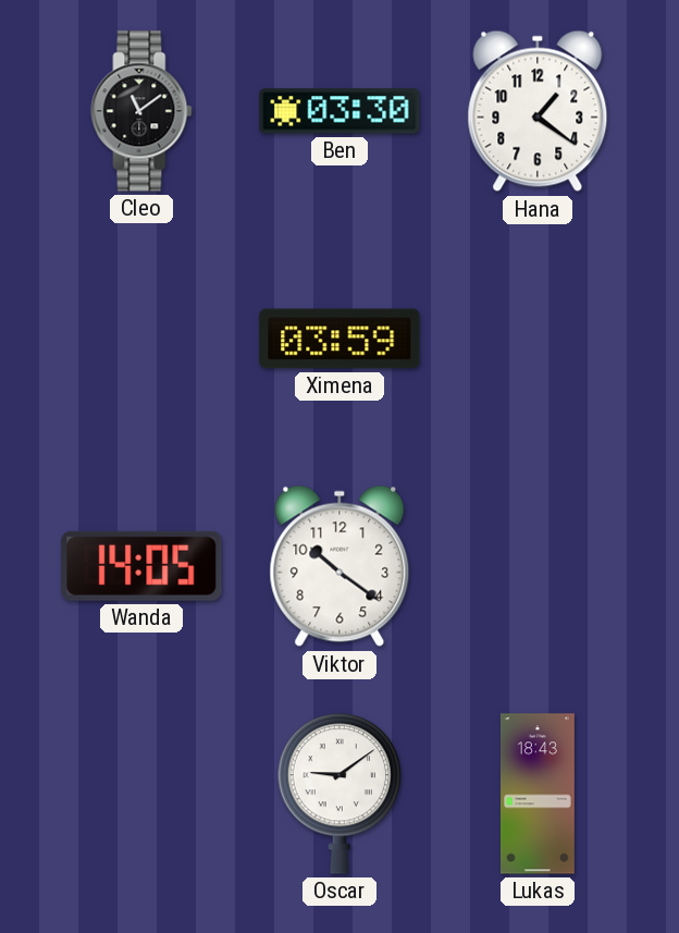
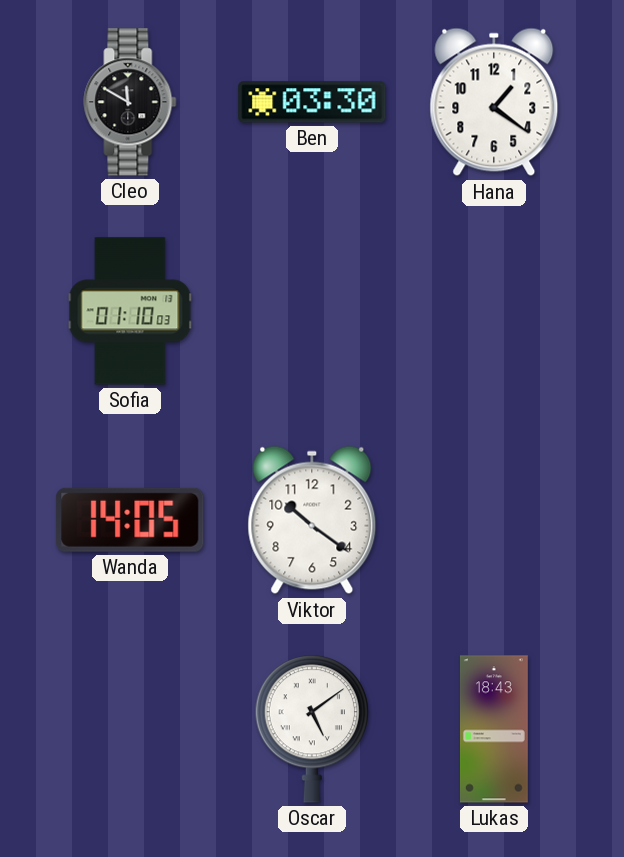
Cleo: 11:09 -> 11:50
Sofia: none -> 01:10
Ximena: 03:59 -> none
Oscar: 9:09 -> 5:09
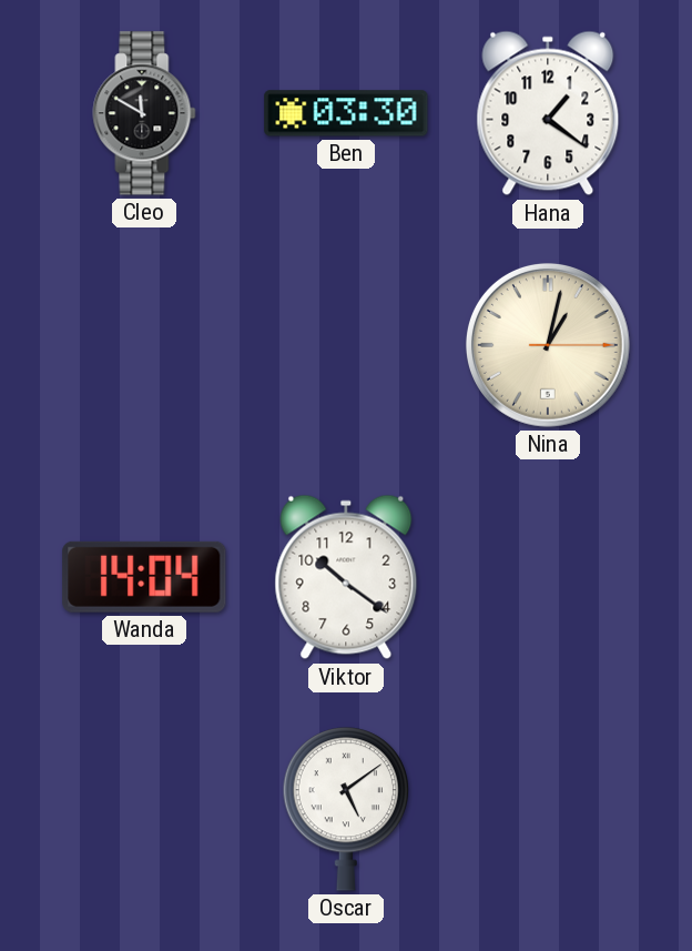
Sofia: 01:10 -> none
Nina: none -> 1:02
Wanda: 14:05 -> 14:04
Lukas: 18:43 -> none
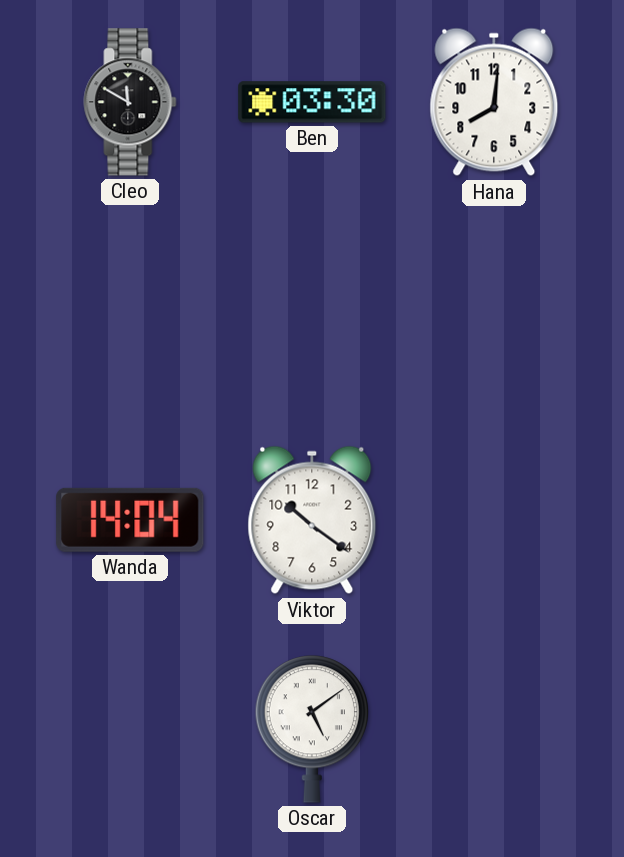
Hana: 1:21 -> 8:01
Nina: 1:02 -> none
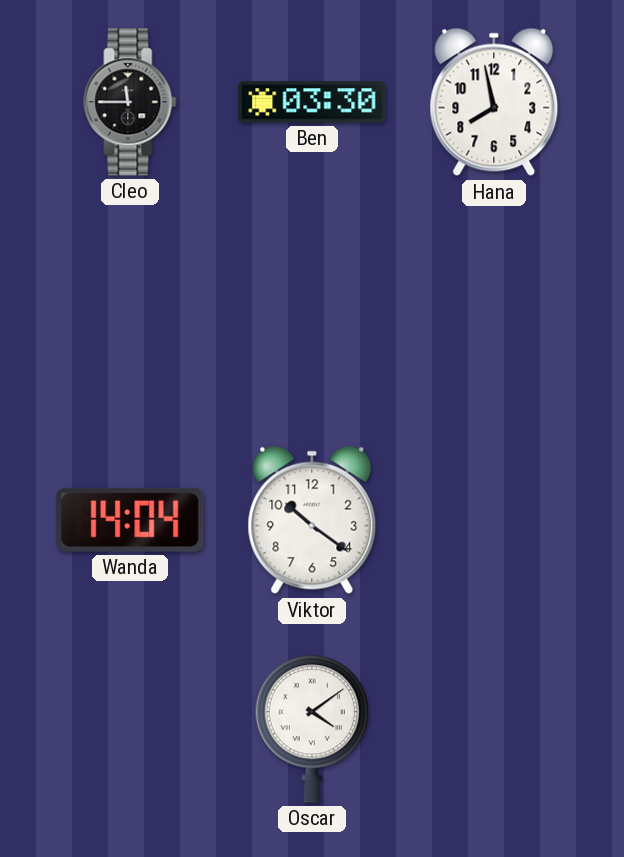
Cleo: 11:50 -> 11:45
Hana: 8:01 -> 7:58
Oscar: 5:09 -> 4:09
